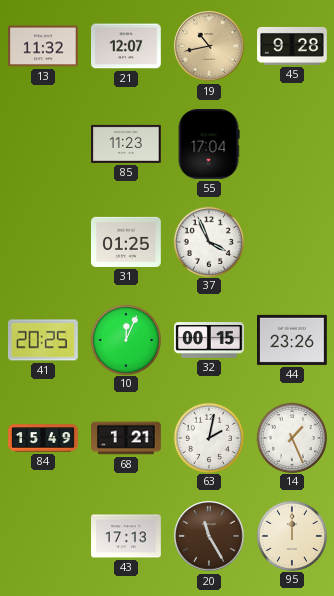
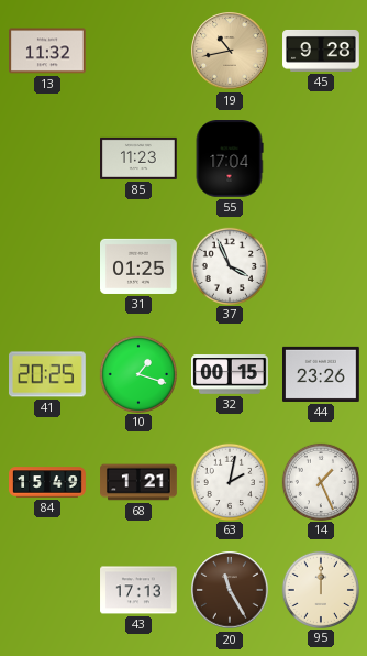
21: 12:07 -> none
10: 12:04 -> 1:18
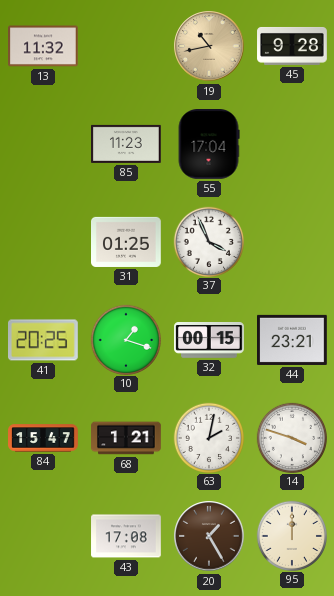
44: 23:26 -> 23:21
84: 15:49 -> 15:47
14: 1:26 -> 3:48
43: 17:13 -> 17:08
20: 11:25 -> 1:25
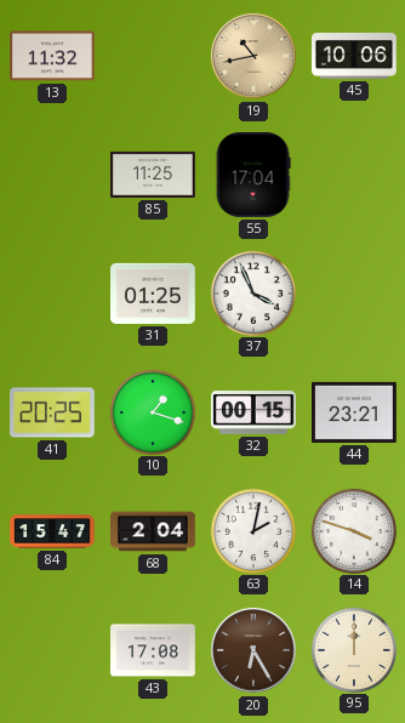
45: 9:28 -> 10:06
85: 11:23 -> 11:25
68: 1:21 -> 2:04
20: 1:25 -> 6:25
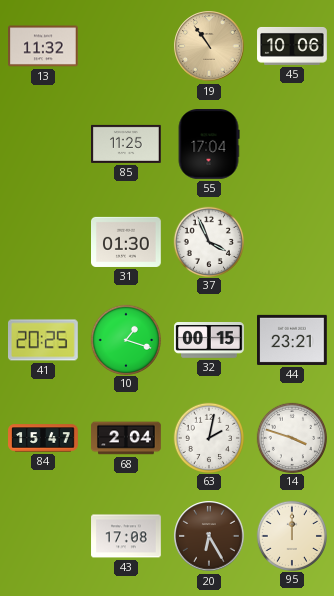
19: 10:43 -> 10:54
31: 01:25 -> 01:30
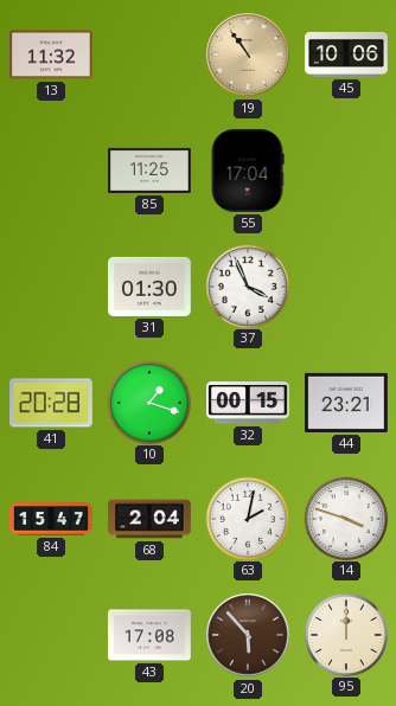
41: 20:25 -> 20:28
20: 6:25 -> 5:53
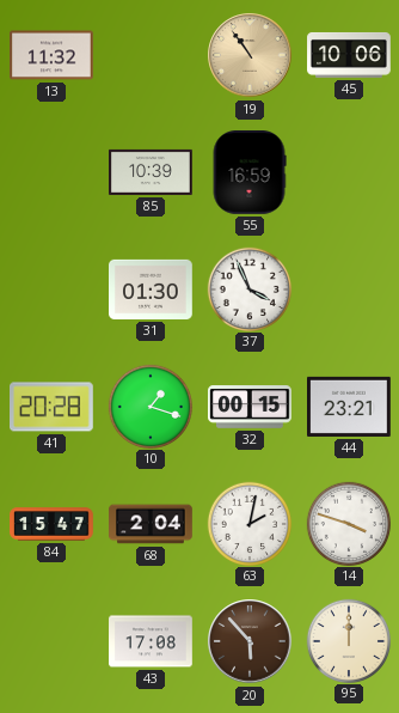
85: 11:25 -> 10:39
55: 17:04 -> 16:59
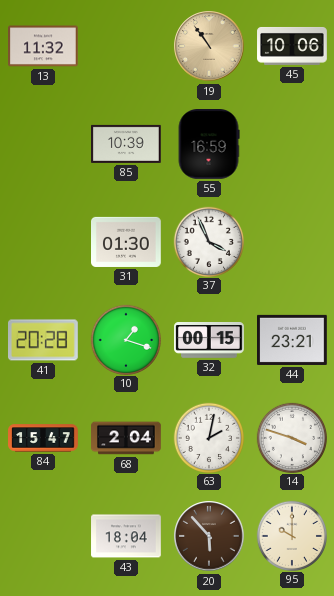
43: 17:08 -> 18:04
95: 12:00 -> 10:00
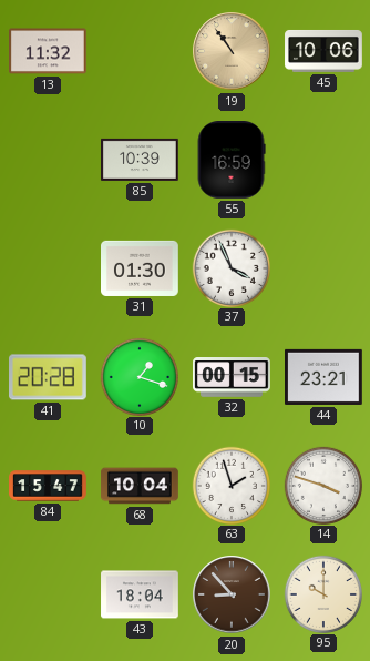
68: 2:04 -> 10:04
63: 2:02 -> 1:57
20: 5:53 -> 8:53
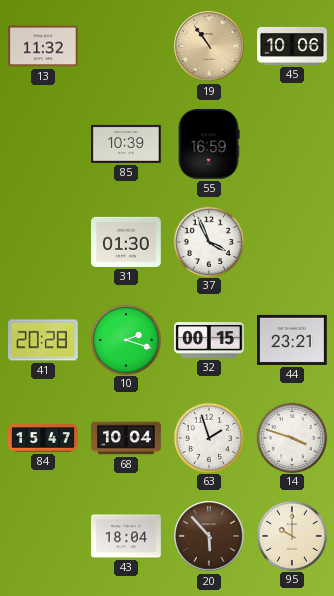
10: 1:18 -> 2:18
20: 8:53 -> 5:53
